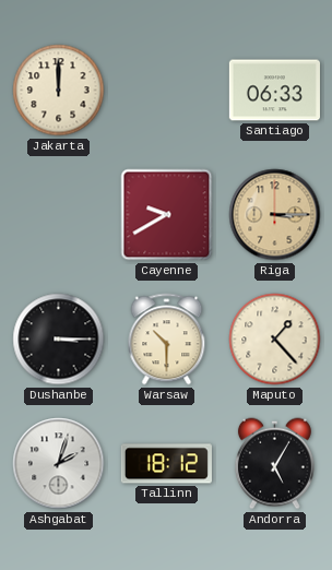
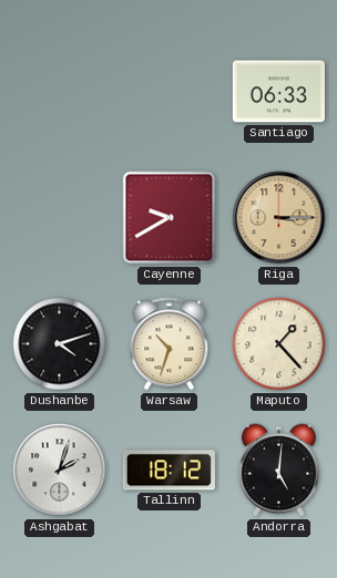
Jakarta: 12:00 -> none
Dushanbe: 3:15 -> 4:12
Warsaw: 10:30 -> 10:33
Andorra: 5:05 -> 5:01
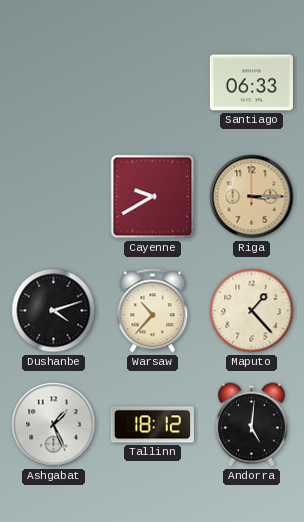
Warsaw: 10:33 -> 10:37
Ashgabat: 2:03 -> 1:26
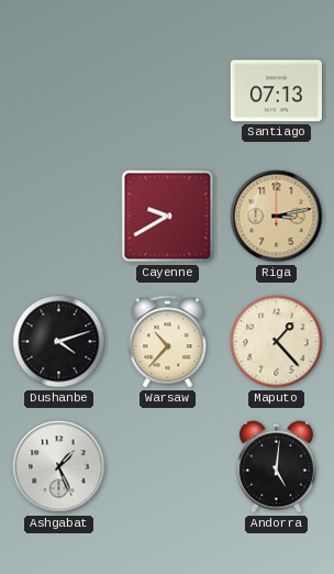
Santiago: 06:33 -> 07:13
Riga: 3:15 -> 3:13
Tallinn: 18:12 -> none
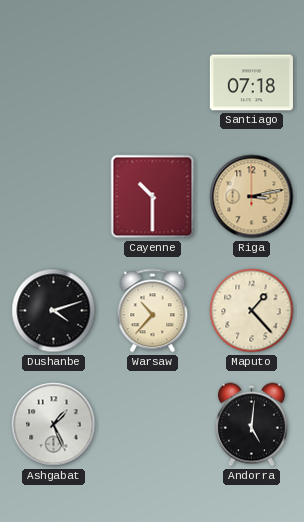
Santiago: 07:13 -> 07:18
Cayenne: 9:40 -> 10:30
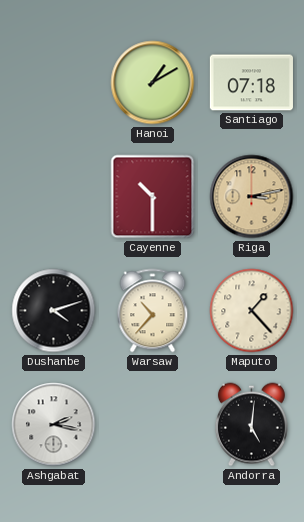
Hanoi: none -> 1:10
Ashgabat: 1:26 -> 2:17
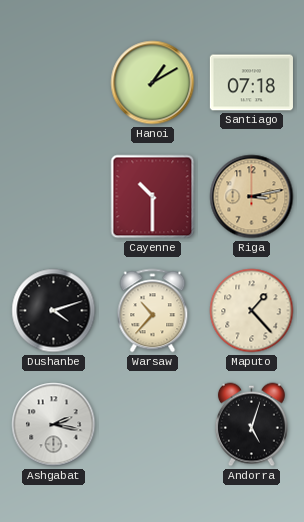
Andorra: 5:01 -> 5:03
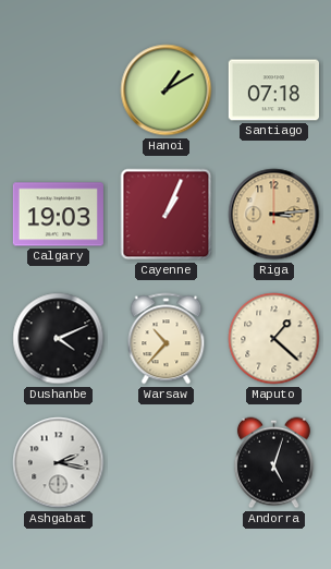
Calgary: none -> 19:03
Cayenne: 10:30 -> 1:04
Riga: 3:13 -> 3:14
Dushanbe: 4:12 -> 4:11
Maputo: 1:23 -> 1:22
